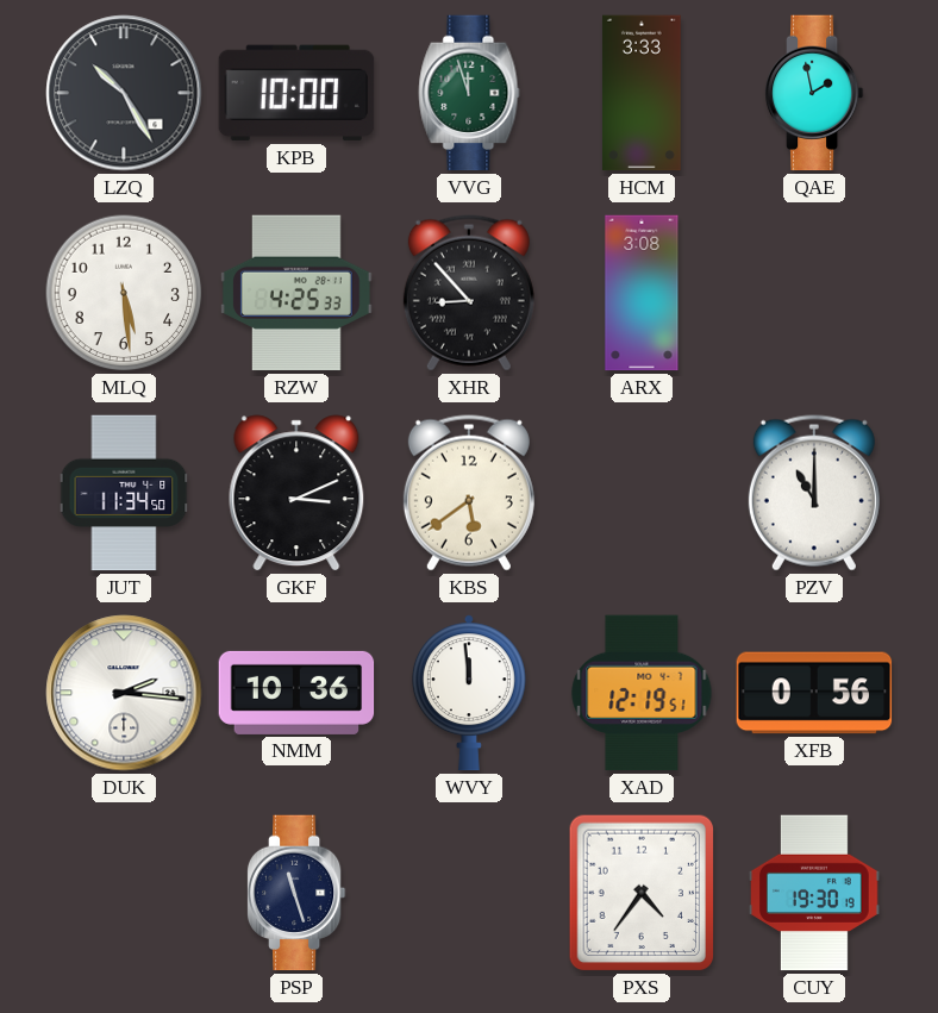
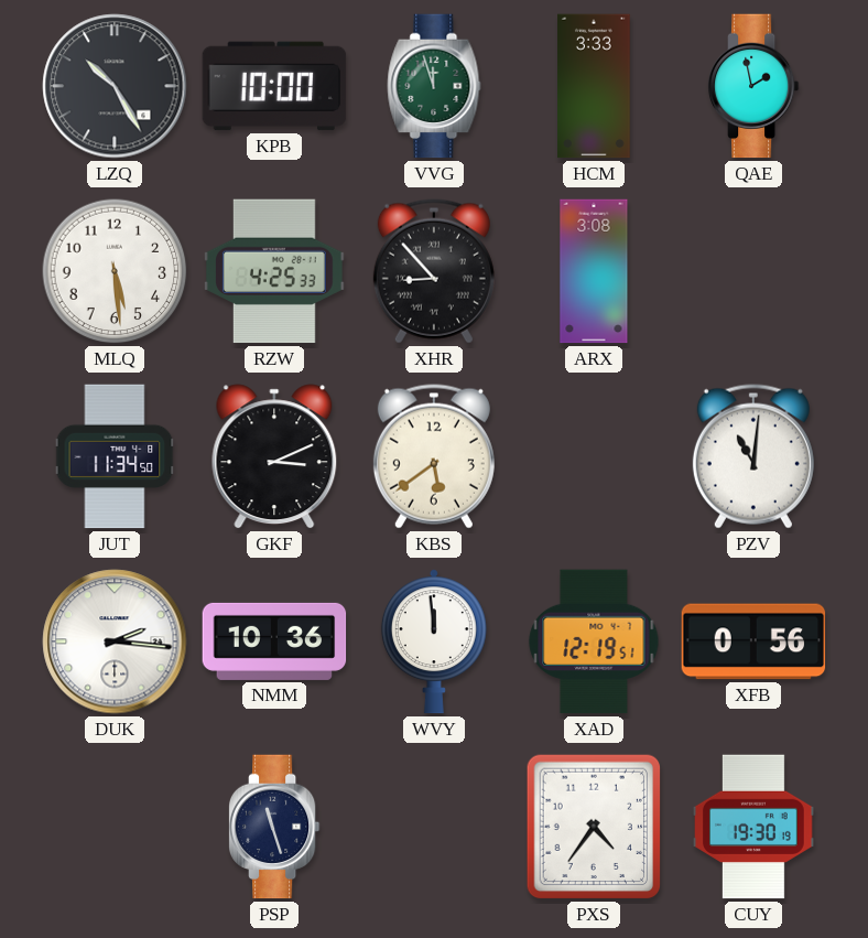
PZV: 11:00 -> 11:01
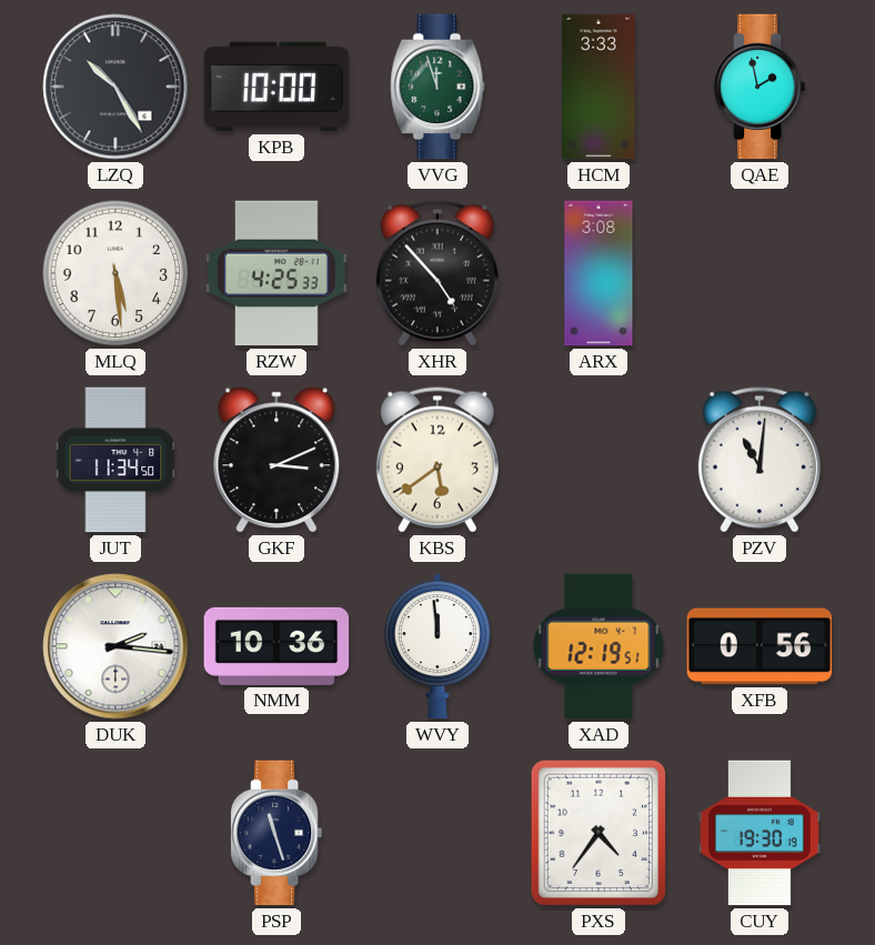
XHR: 8:53 -> 4:53
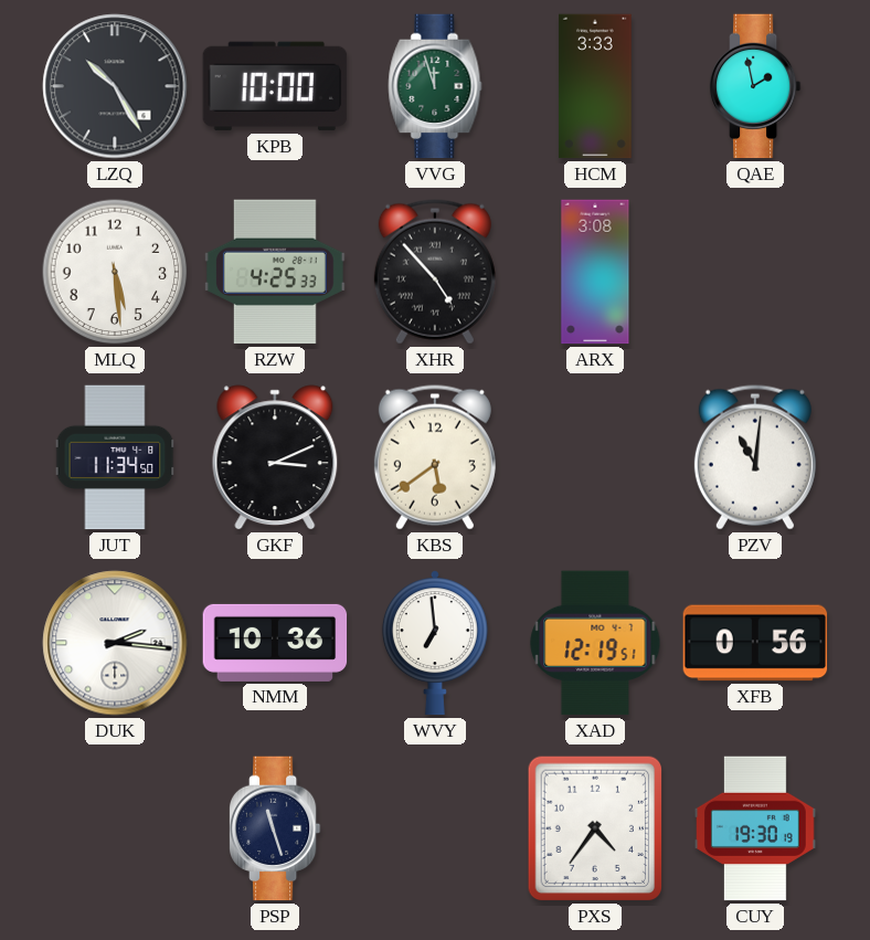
WVY: 11:59 -> 6:59
